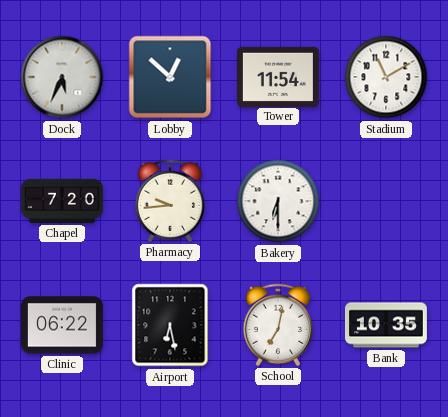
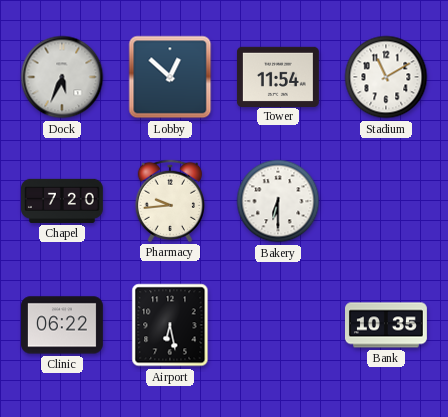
School: 7:02 -> none
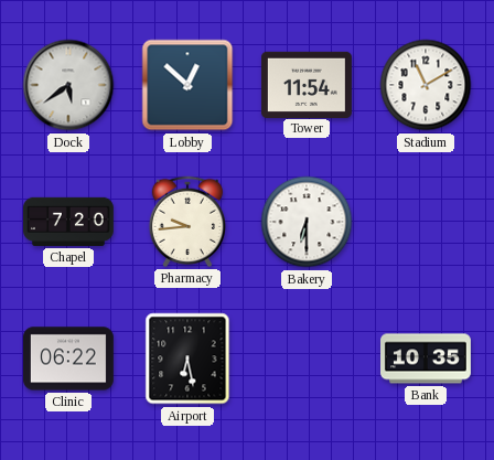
Dock: 5:34 -> 5:39
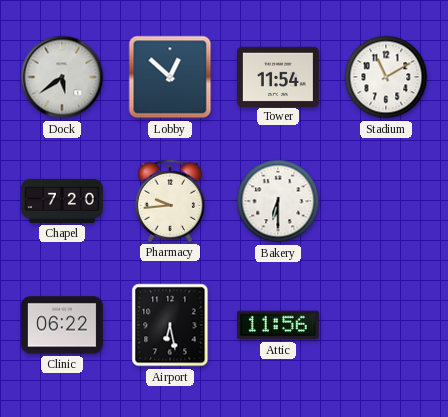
Attic: none -> 11:56
Bank: 10:35 -> none
